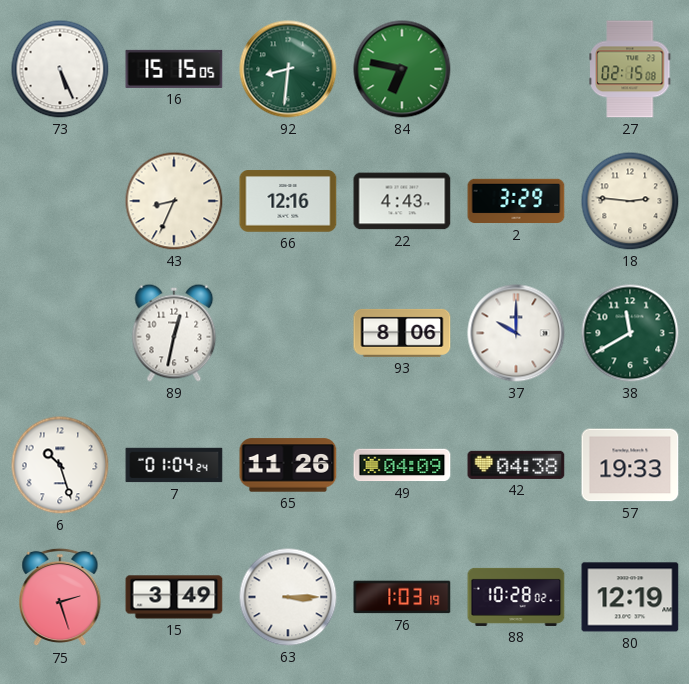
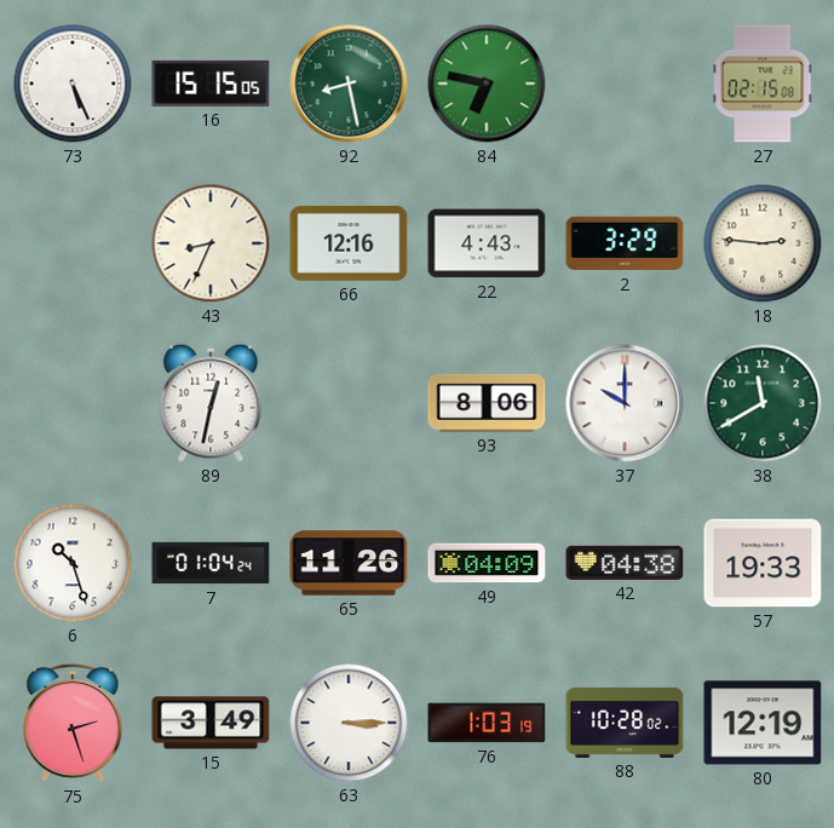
92: 8:31 -> 8:28
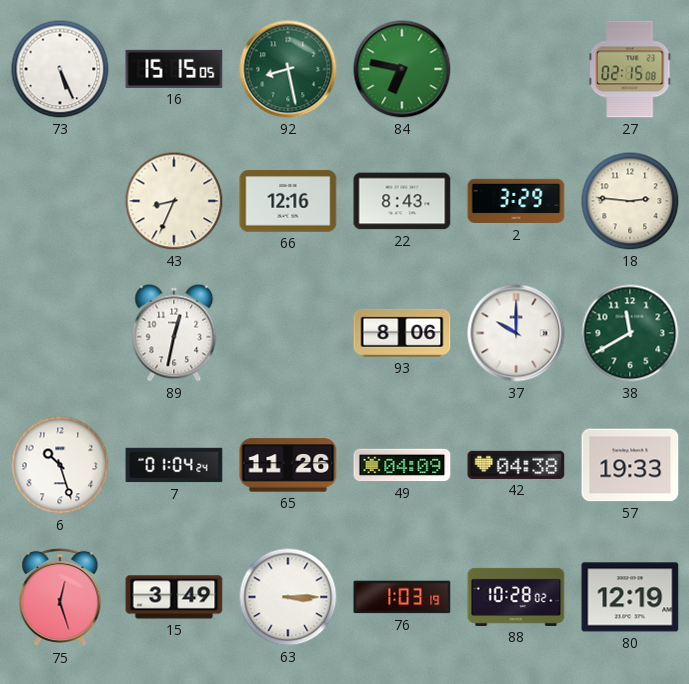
22: 4:43 -> 8:43
75: 2:27 -> 12:27
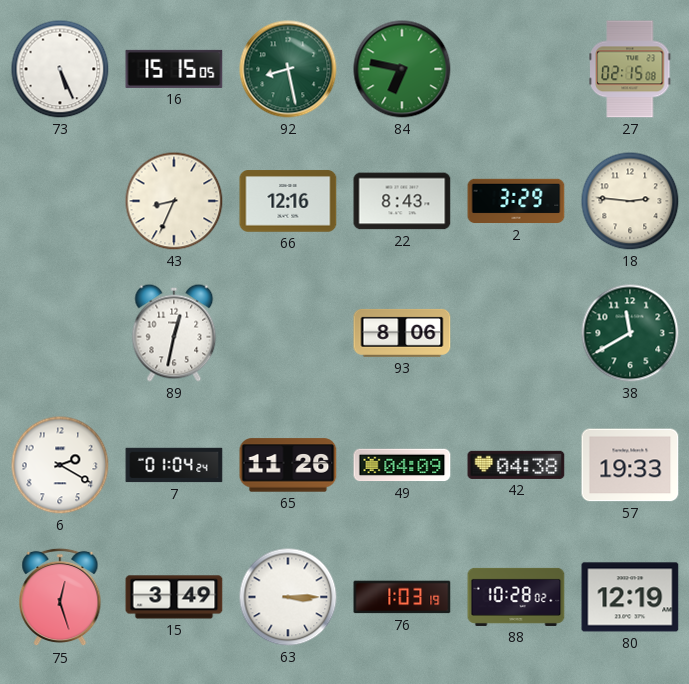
37: 10:00 -> none
6: 10:27 -> 2:20
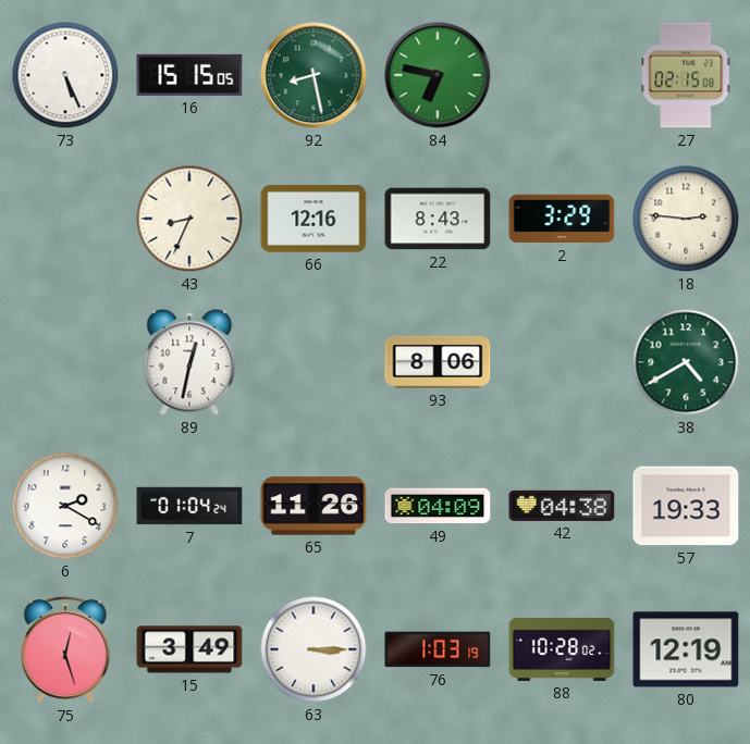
38: 11:40 -> 4:40
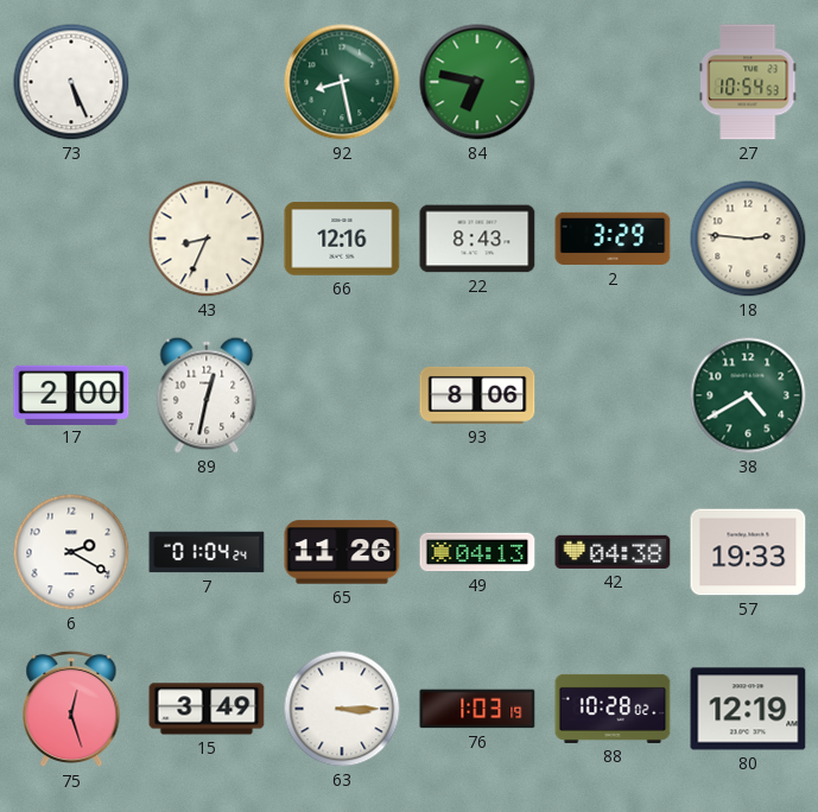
16: 15:15 -> none
27: 02:15 -> 10:54
17: none -> 2:00
49: 04:09 -> 04:13
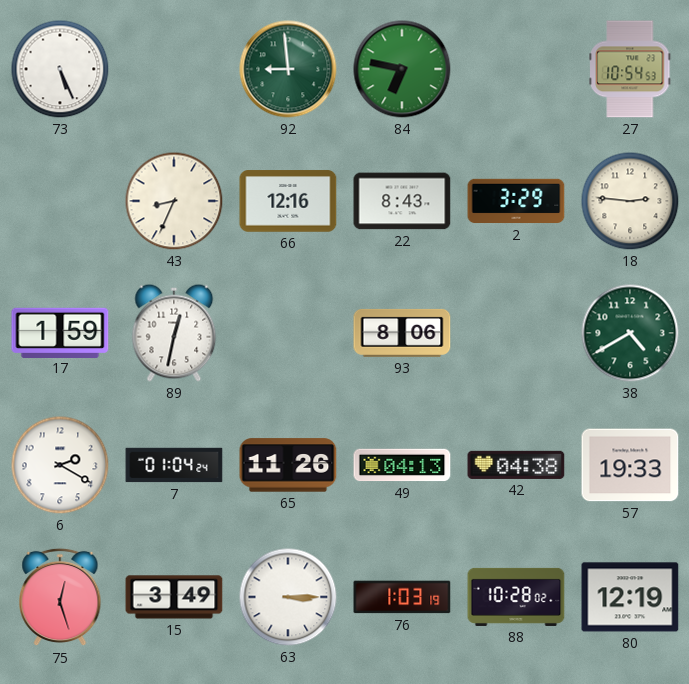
92: 8:28 -> 8:59
17: 2:00 -> 1:59
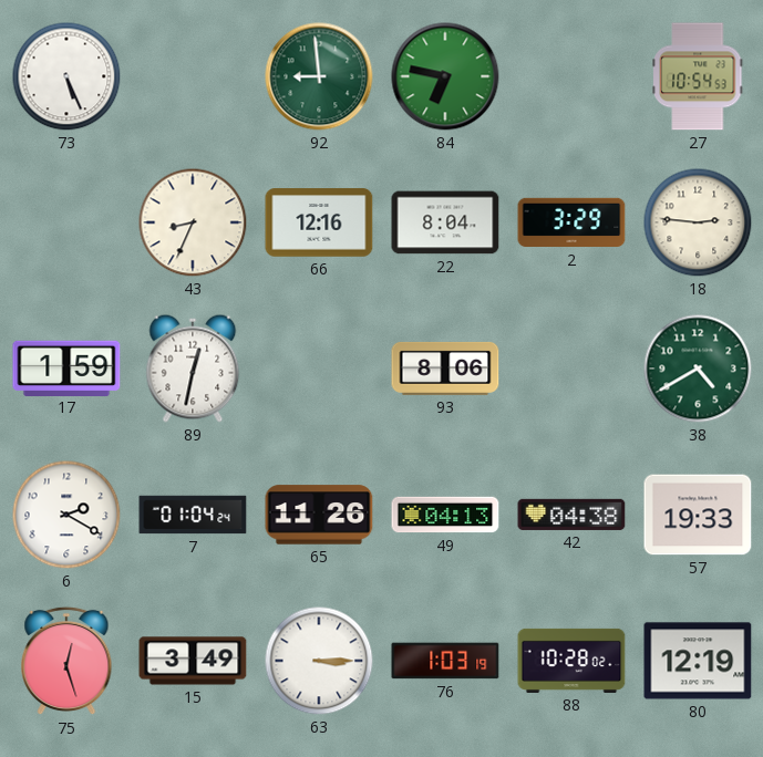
22: 8:43 -> 8:04
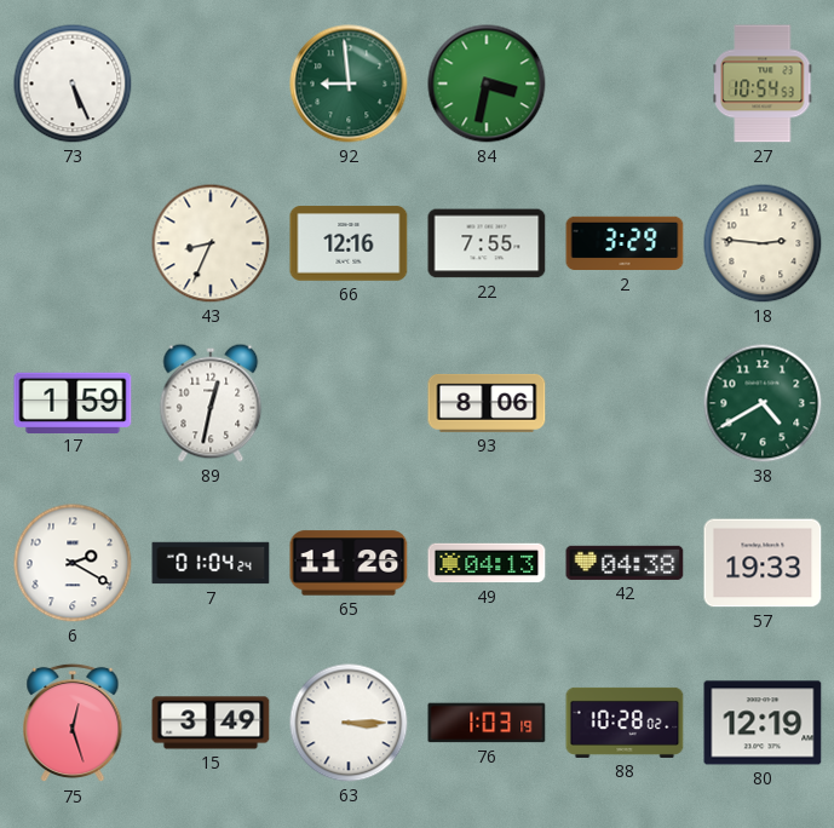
84: 6:47 -> 3:32
22: 8:04 -> 7:55
